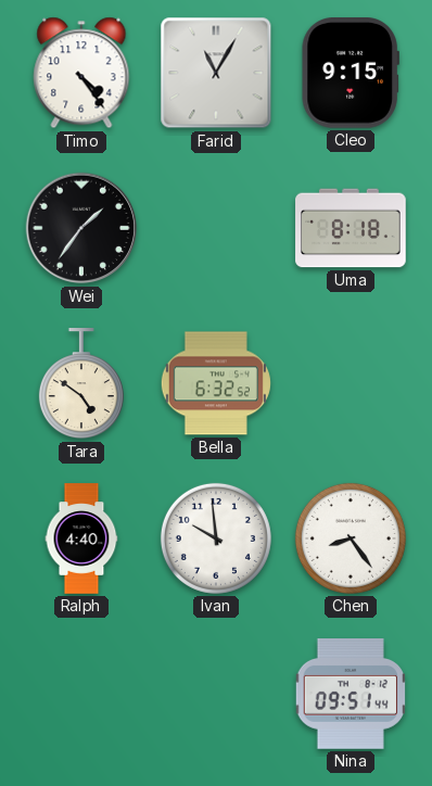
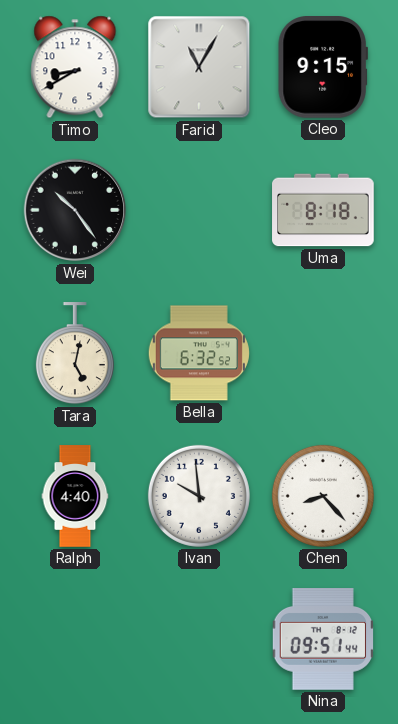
Timo: 4:24 -> 8:40
Wei: 1:36 -> 10:24
Tara: 4:51 -> 5:02
Chen: 8:24 -> 8:23
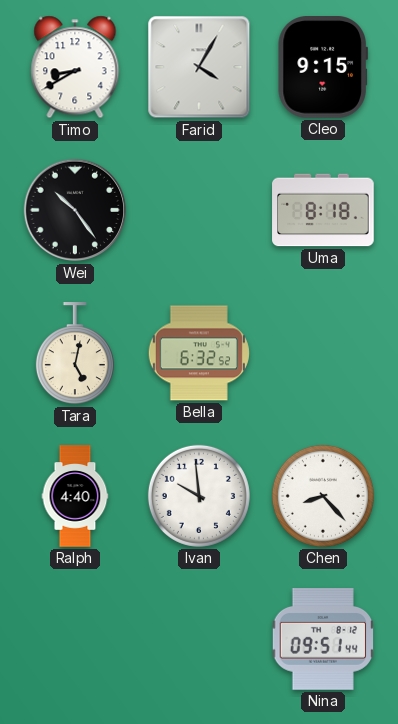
Farid: 11:05 -> 4:05
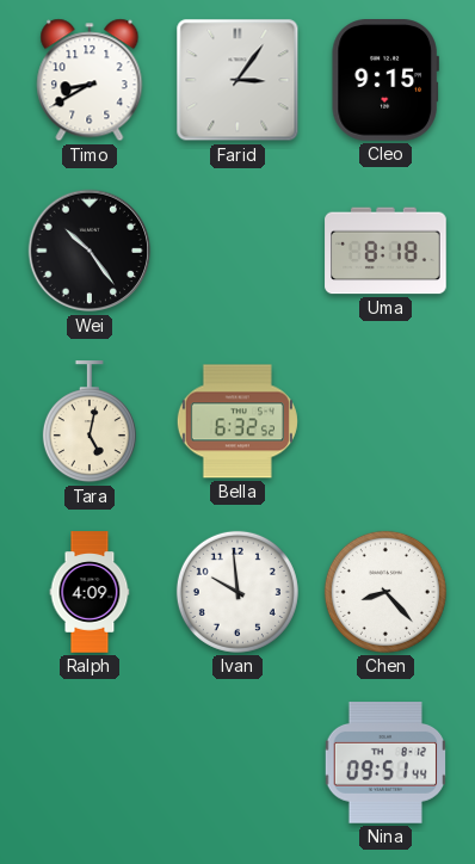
Farid: 4:05 -> 3:06
Ralph: 4:40 -> 4:09
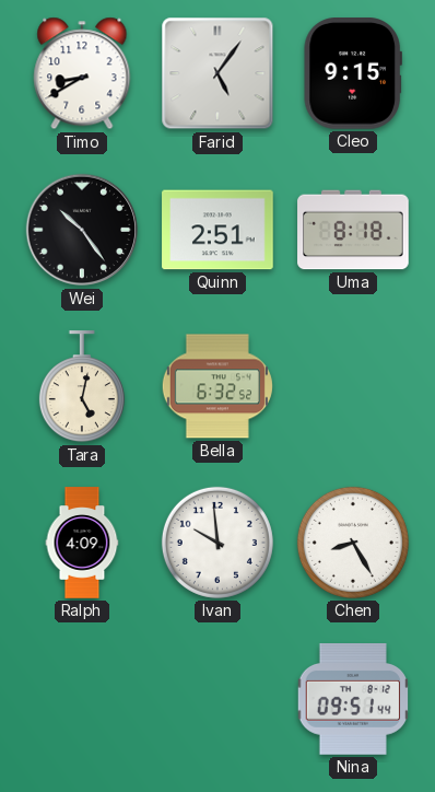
Farid: 3:06 -> 5:06
Quinn: none -> 2:51
Chen: 8:23 -> 8:25
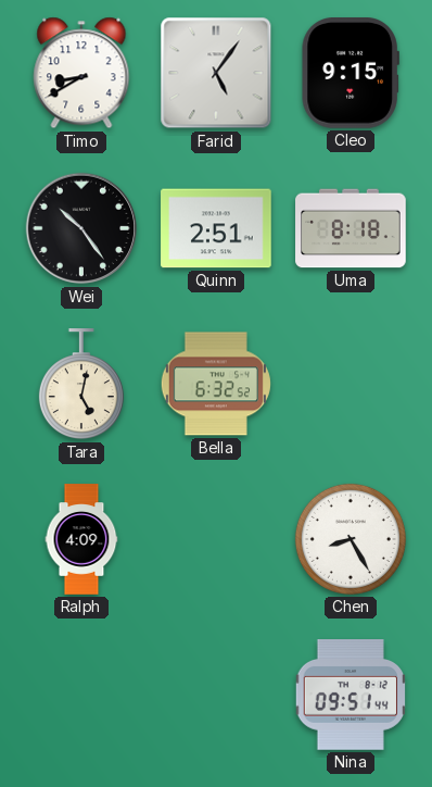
Ivan: 9:59 -> none
